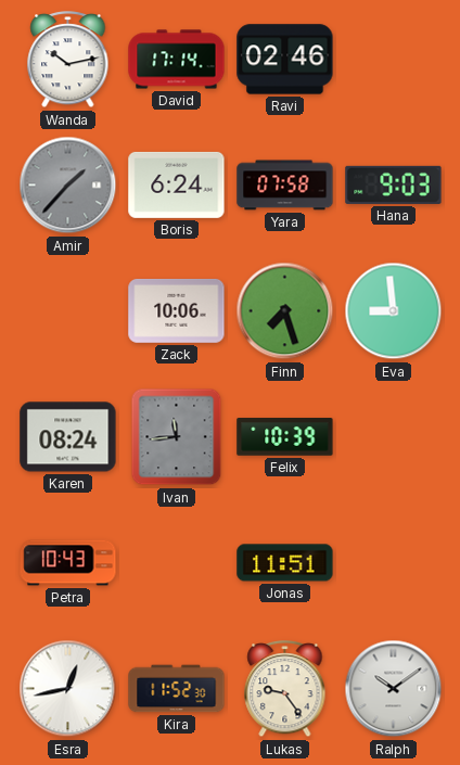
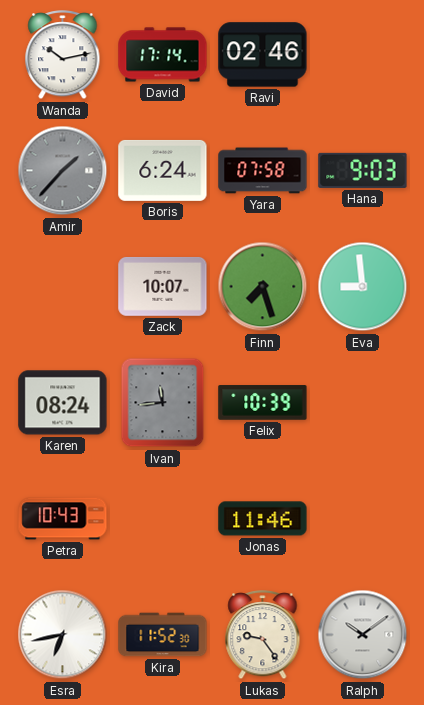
Zack: 10:06 -> 10:07
Jonas: 11:51 -> 11:46
Esra: 12:43 -> 6:43
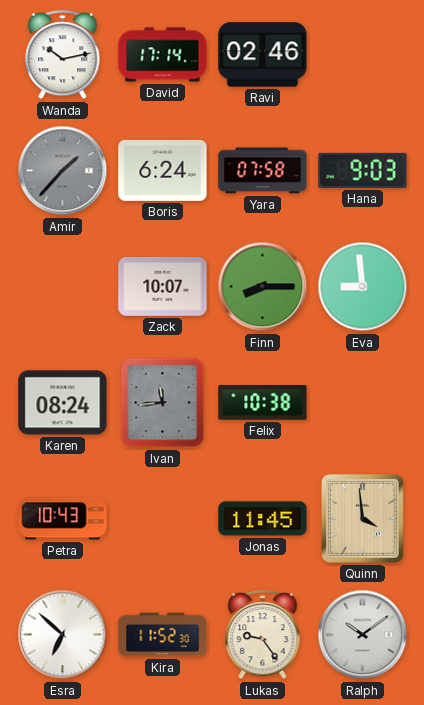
Finn: 7:27 -> 8:15
Felix: 10:39 -> 10:38
Jonas: 11:46 -> 11:45
Quinn: none -> 3:59
Esra: 6:43 -> 6:52
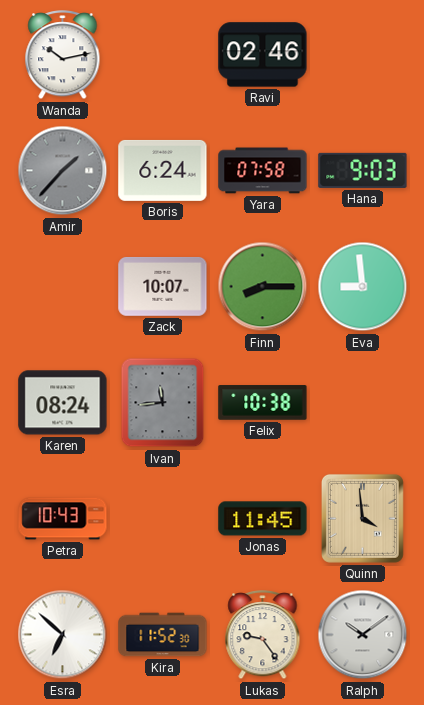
David: 17:14 -> none
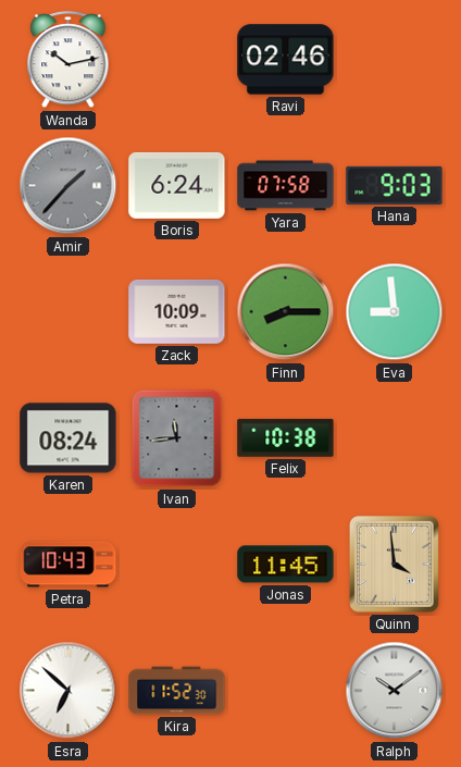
Zack: 10:07 -> 10:09
Lukas: 9:24 -> none
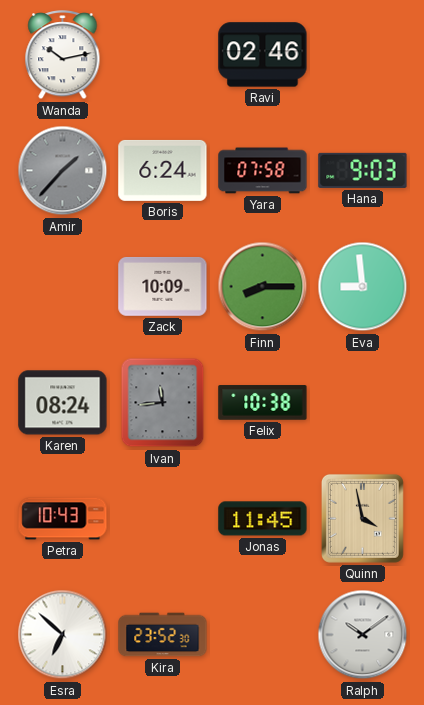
Quinn: 3:59 -> 3:58
Kira: 11:52 -> 23:52
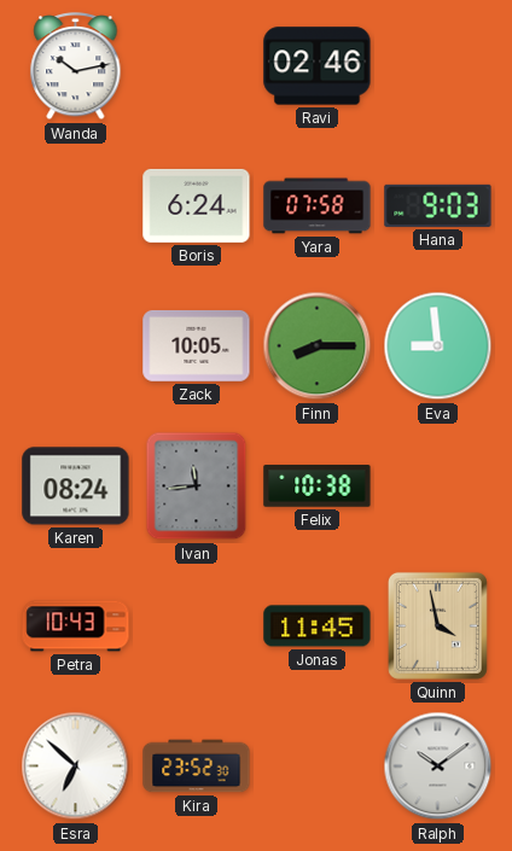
Amir: 1:37 -> none
Zack: 10:09 -> 10:05
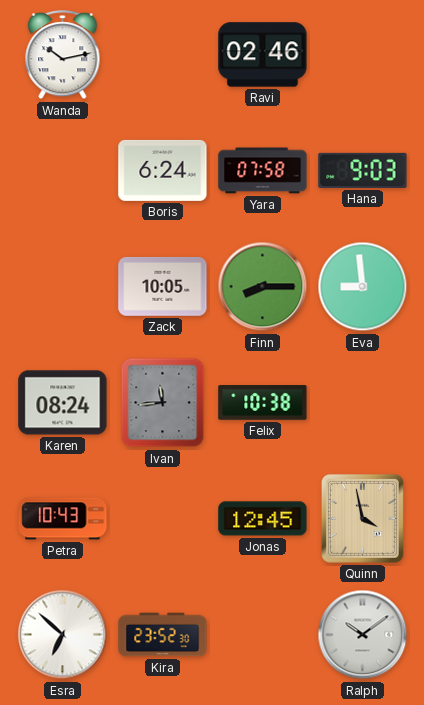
Jonas: 11:45 -> 12:45
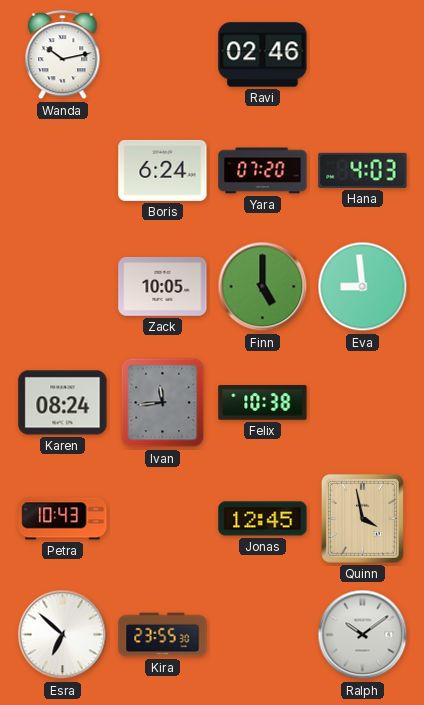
Yara: 07:58 -> 07:20
Hana: 9:03 -> 4:03
Finn: 8:15 -> 5:00
Kira: 23:52 -> 23:55
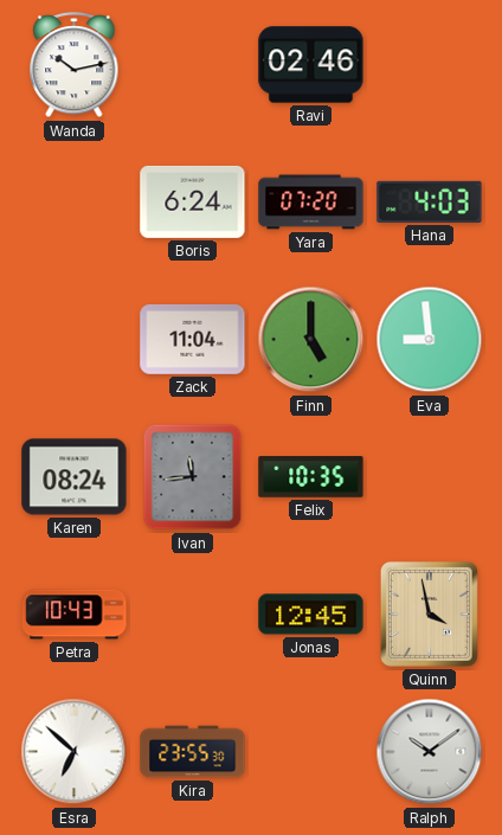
Zack: 10:05 -> 11:04
Felix: 10:38 -> 10:35
